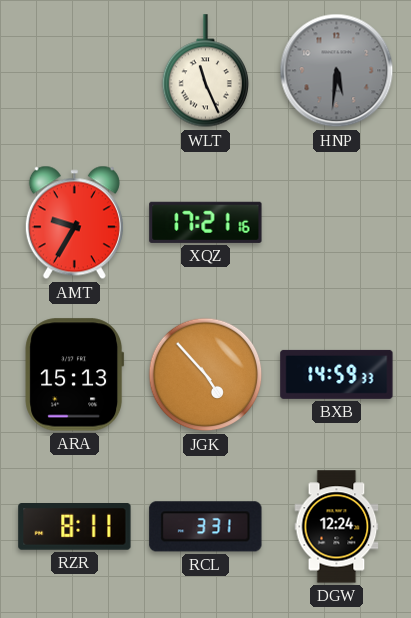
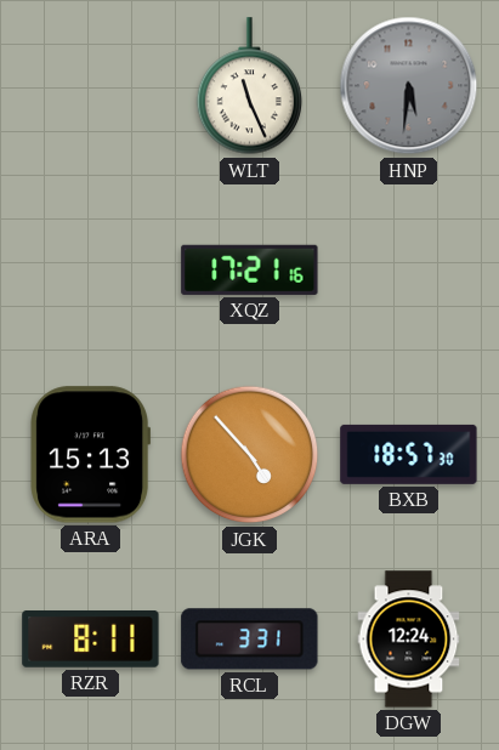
AMT: 9:35 -> none
BXB: 14:59 -> 18:57
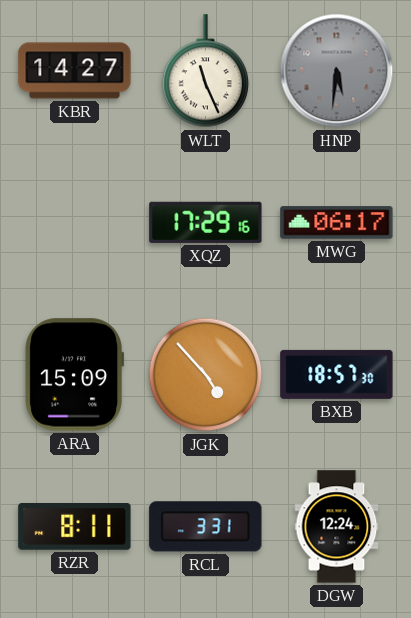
KBR: none -> 14:27
XQZ: 17:21 -> 17:29
MWG: none -> 06:17
ARA: 15:13 -> 15:09
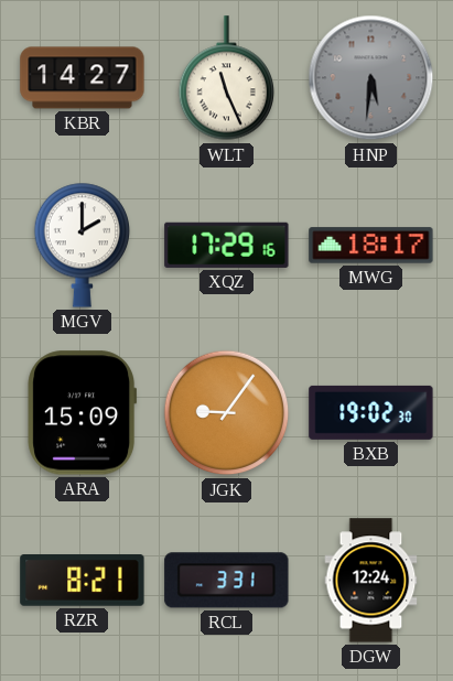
MGV: none -> 2:00
MWG: 06:17 -> 18:17
JGK: 4:53 -> 9:06
BXB: 18:57 -> 19:02
RZR: 8:11 -> 8:21
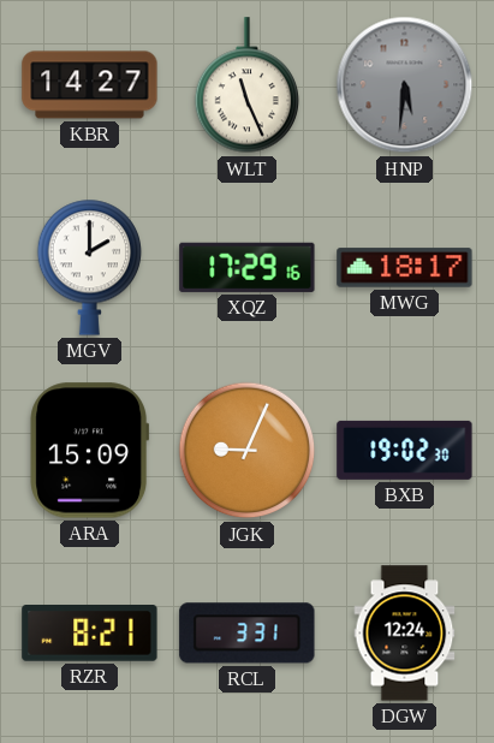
JGK: 9:06 -> 9:04
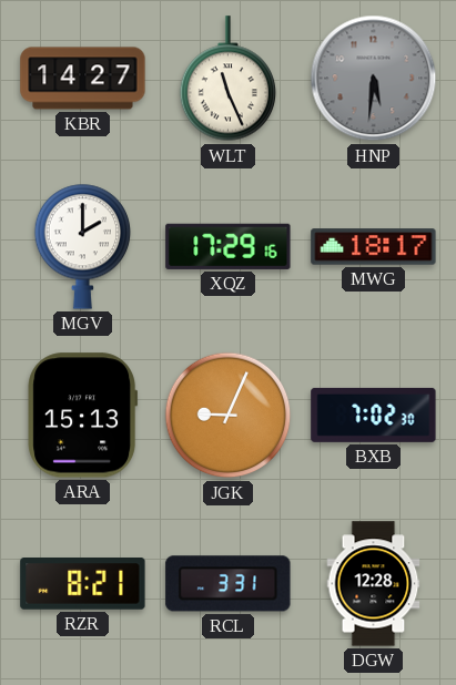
ARA: 15:09 -> 15:13
BXB: 19:02 -> 7:02
DGW: 12:24 -> 12:28
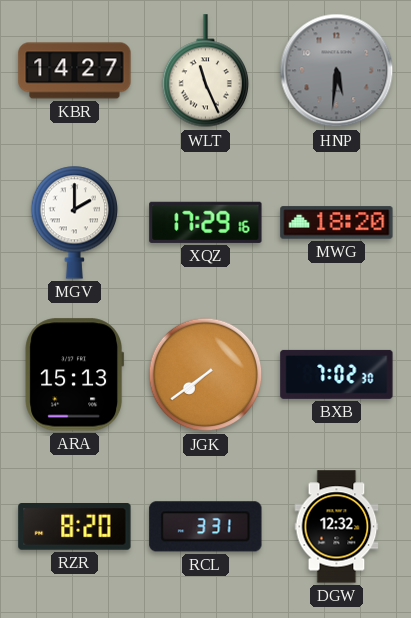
MWG: 18:17 -> 18:20
JGK: 9:04 -> 7:39
RZR: 8:21 -> 8:20
DGW: 12:28 -> 12:32
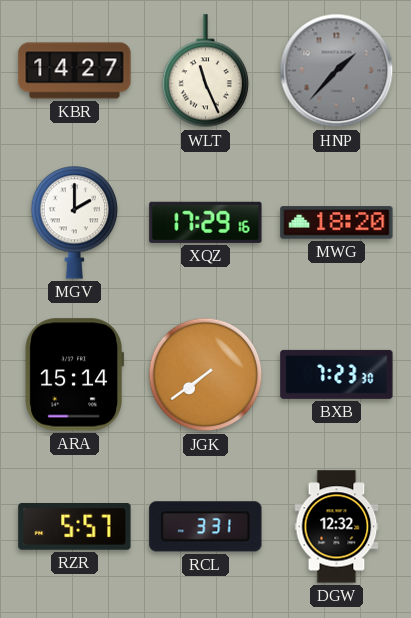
HNP: 5:31 -> 1:37
ARA: 15:13 -> 15:14
BXB: 7:02 -> 7:23
RZR: 8:20 -> 5:57
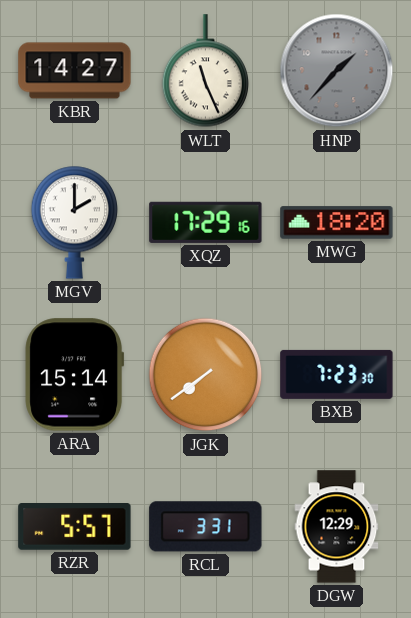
DGW: 12:32 -> 12:29
